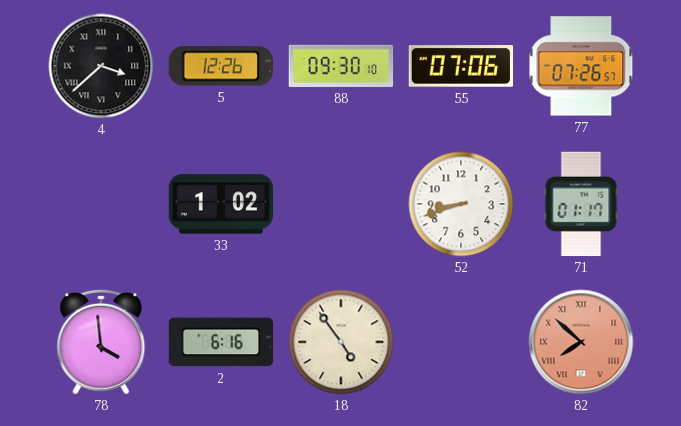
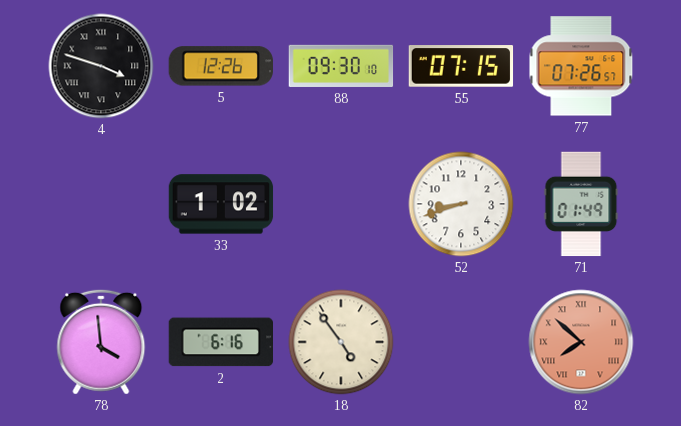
4: 3:38 -> 3:48
55: 07:06 -> 07:15
71: 01:17 -> 01:49
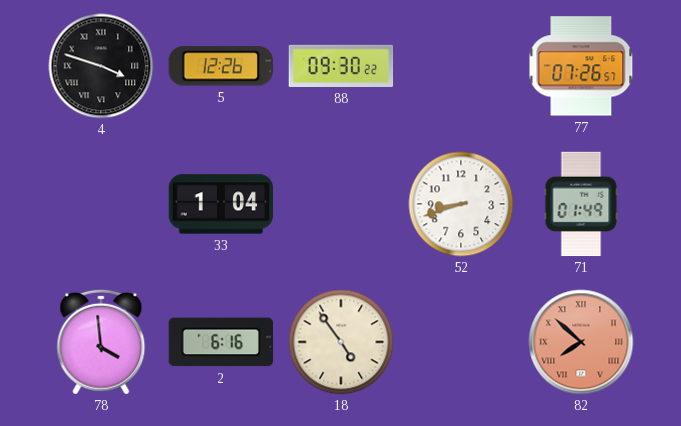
88: 09:30:10 -> 09:30:22
55: 07:15 -> none
33: 1:02 -> 1:04
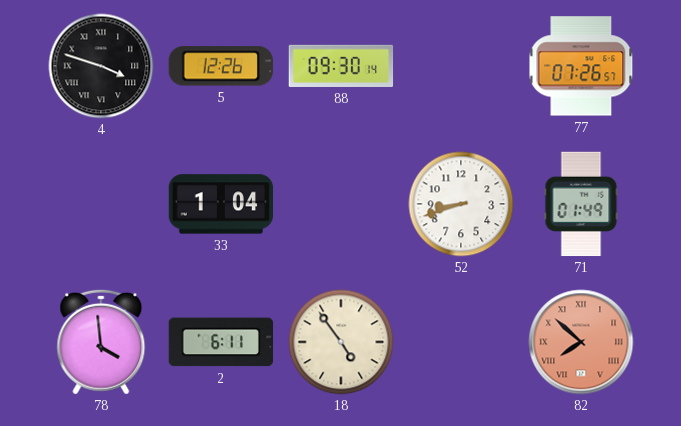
88: 09:30:22 -> 09:30:14
2: 6:16 -> 6:11
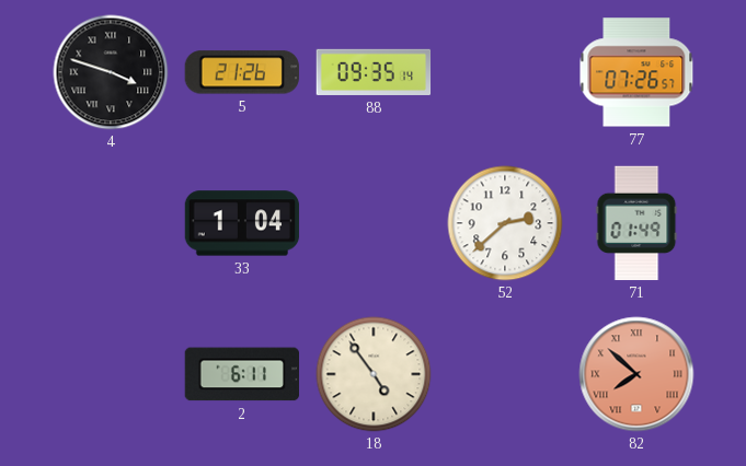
5: 12:26 -> 21:26
88: 09:30 -> 09:35
52: 8:42 -> 2:38
78: 3:59 -> none
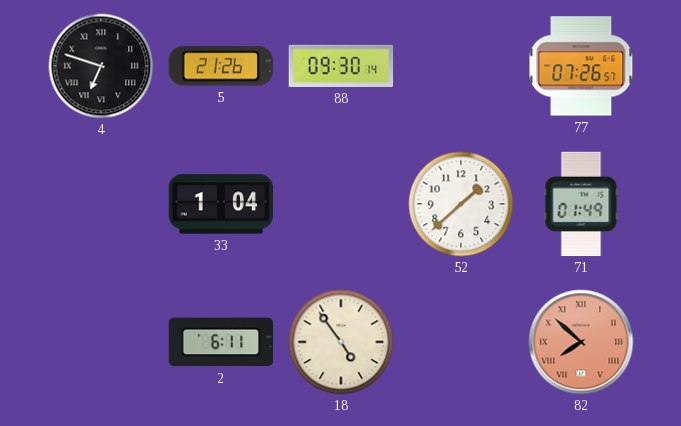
4: 3:48 -> 6:48
88: 09:35 -> 09:30
52: 2:38 -> 1:38
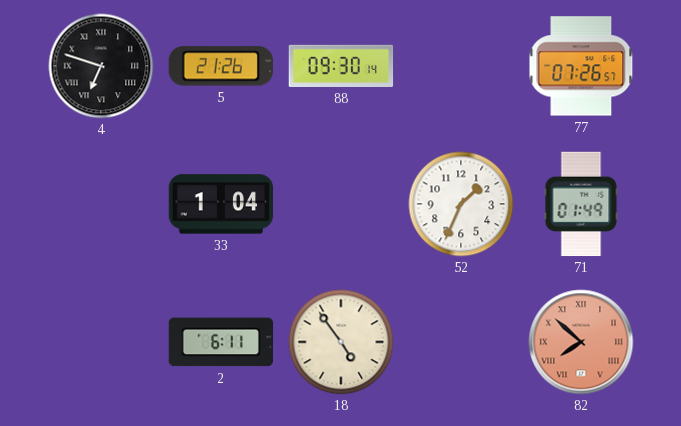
52: 1:38 -> 1:34
